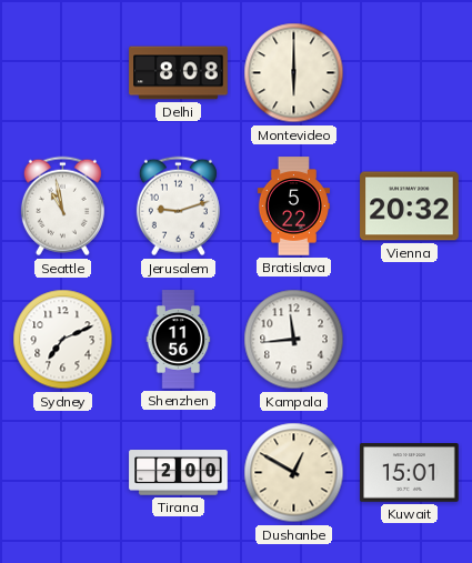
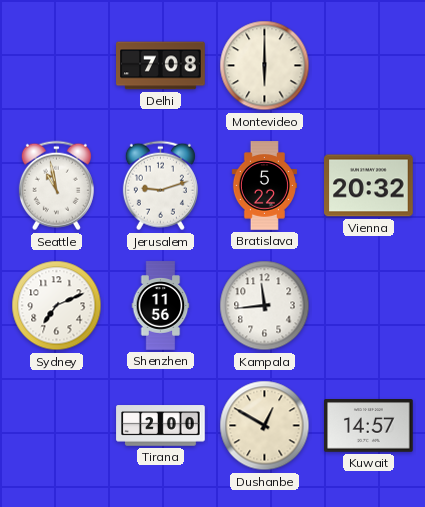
Delhi: 8:08 -> 7:08
Kuwait: 15:01 -> 14:57
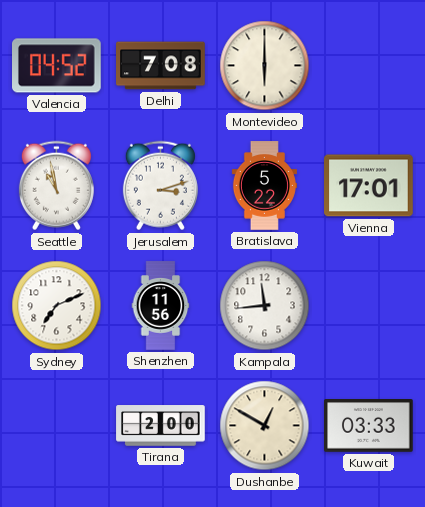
Valencia: none -> 04:52
Jerusalem: 9:12 -> 3:12
Vienna: 20:32 -> 17:01
Kuwait: 14:57 -> 03:33
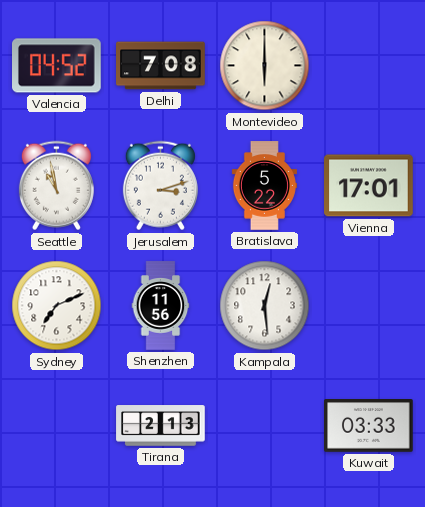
Kampala: 11:44 -> 12:29
Tirana: 2:00 -> 2:13
Dushanbe: 12:50 -> none
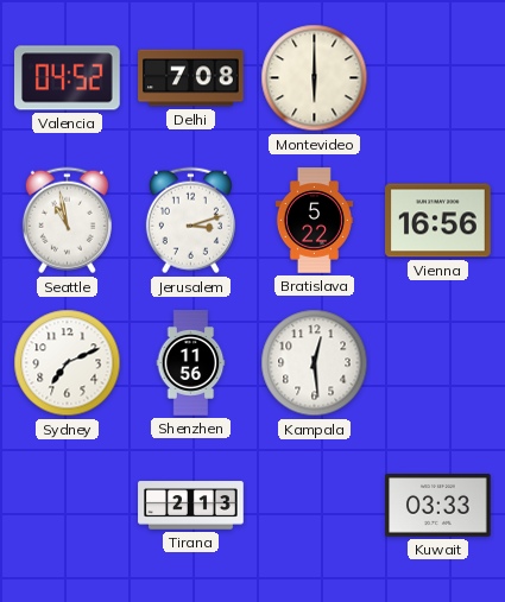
Vienna: 17:01 -> 16:56
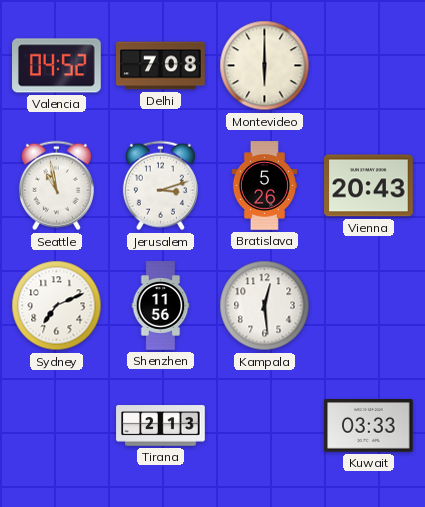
Bratislava: 5:22 -> 5:26
Vienna: 16:56 -> 20:43
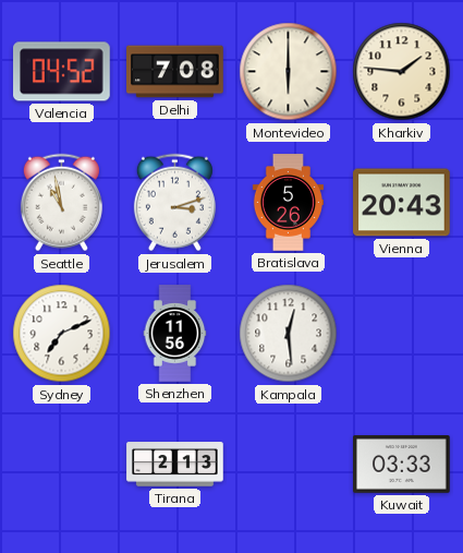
Kharkiv: none -> 1:46
